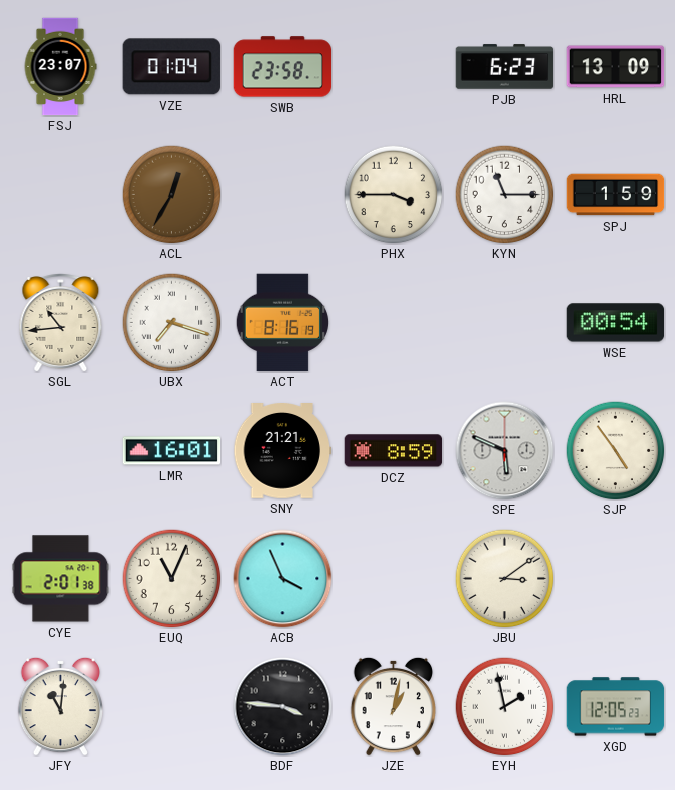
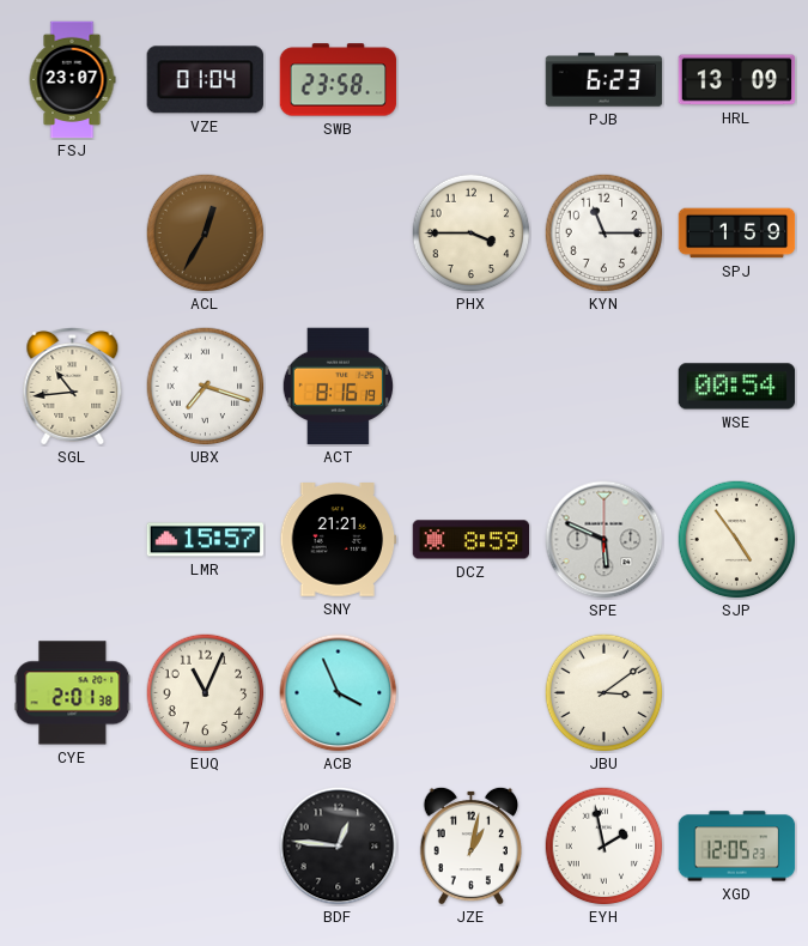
LMR: 16:01 -> 15:57
JFY: 11:01 -> none
BDF: 3:46 -> 12:46
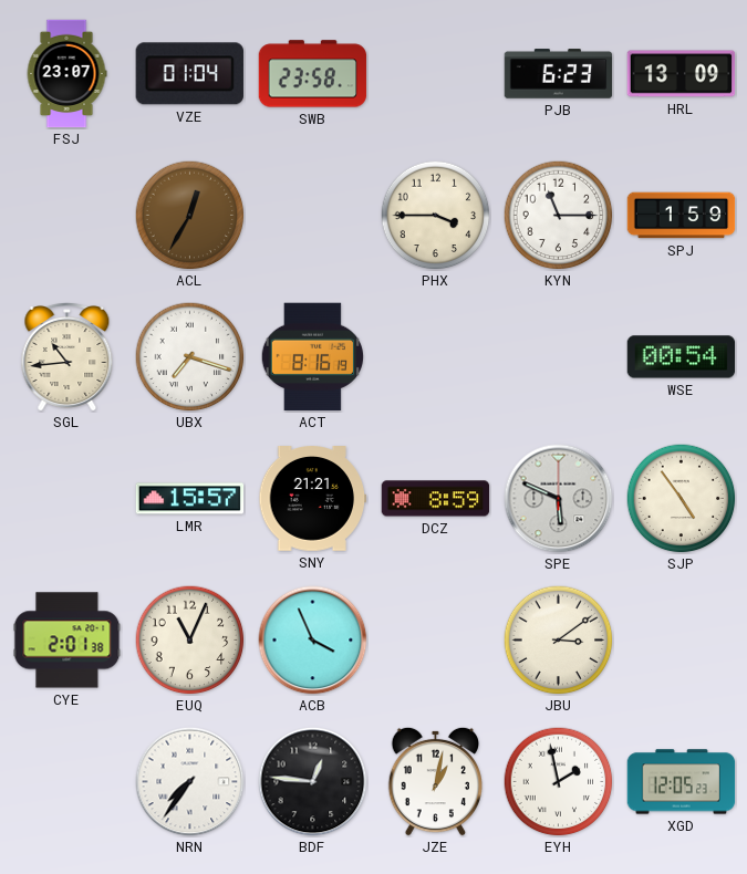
NRN: none -> 7:36
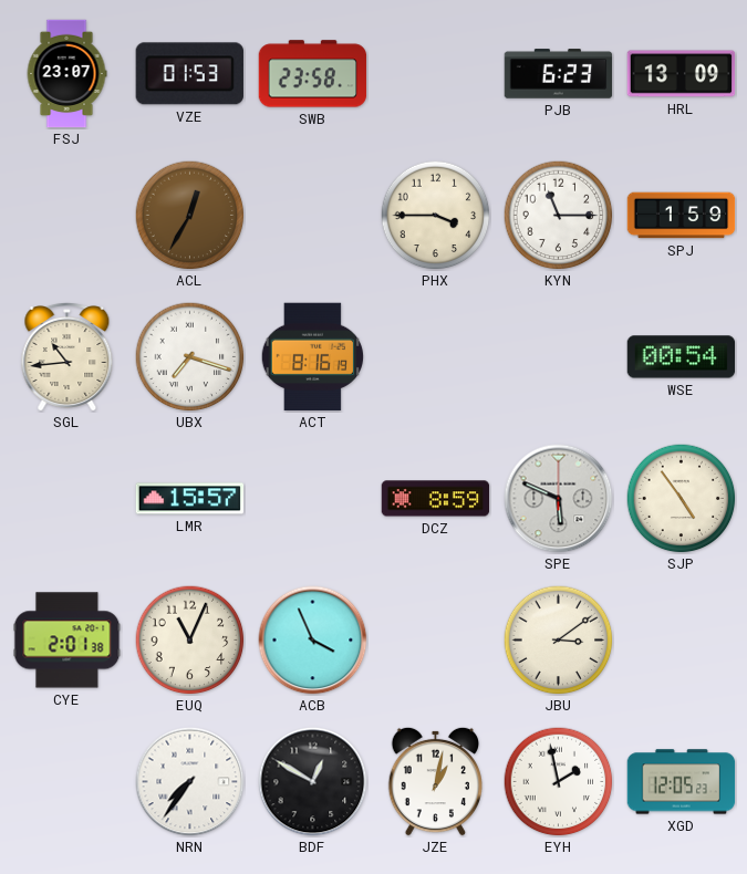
VZE: 01:04 -> 01:53
SNY: 21:21 -> none
BDF: 12:46 -> 12:50
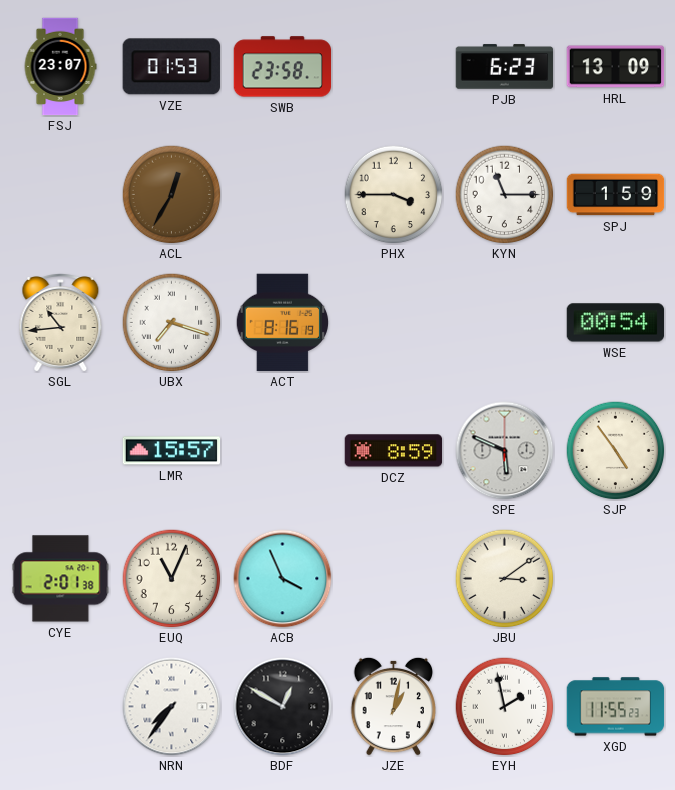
XGD: 12:05 -> 11:55
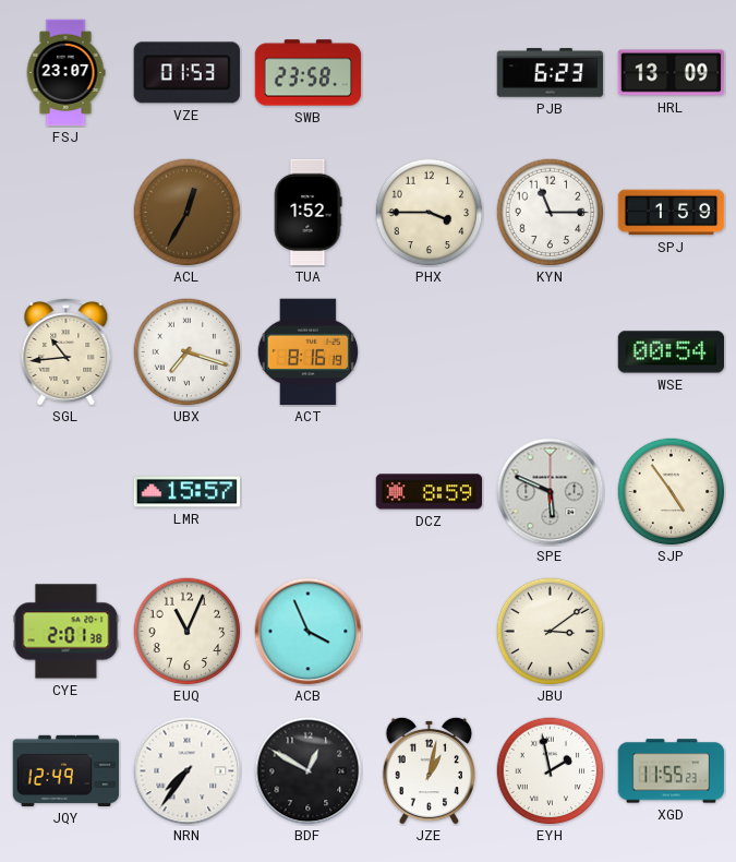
TUA: none -> 1:52
JQY: none -> 12:49
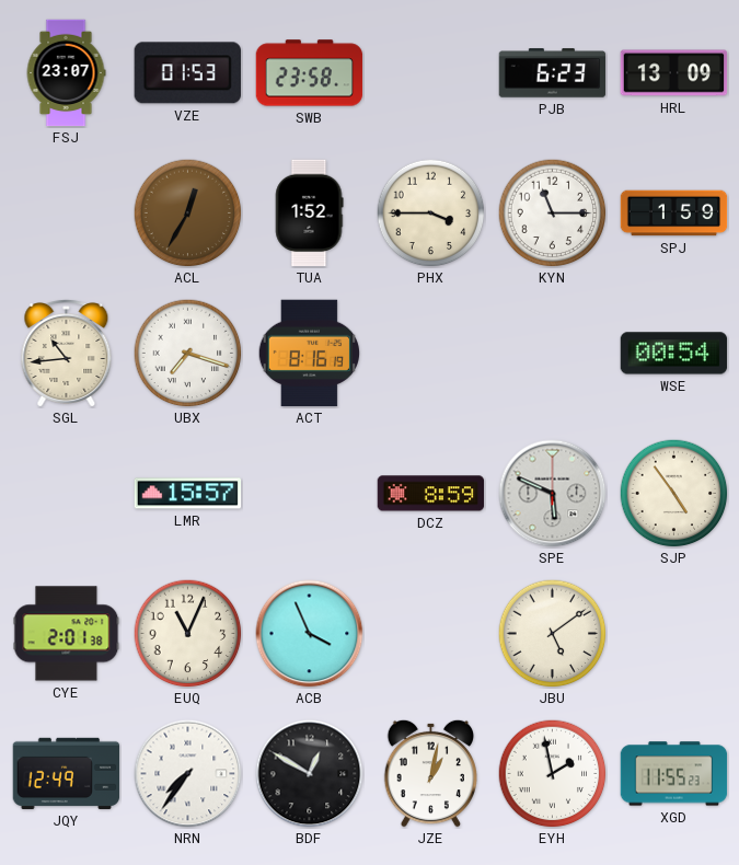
JBU: 3:09 -> 5:09
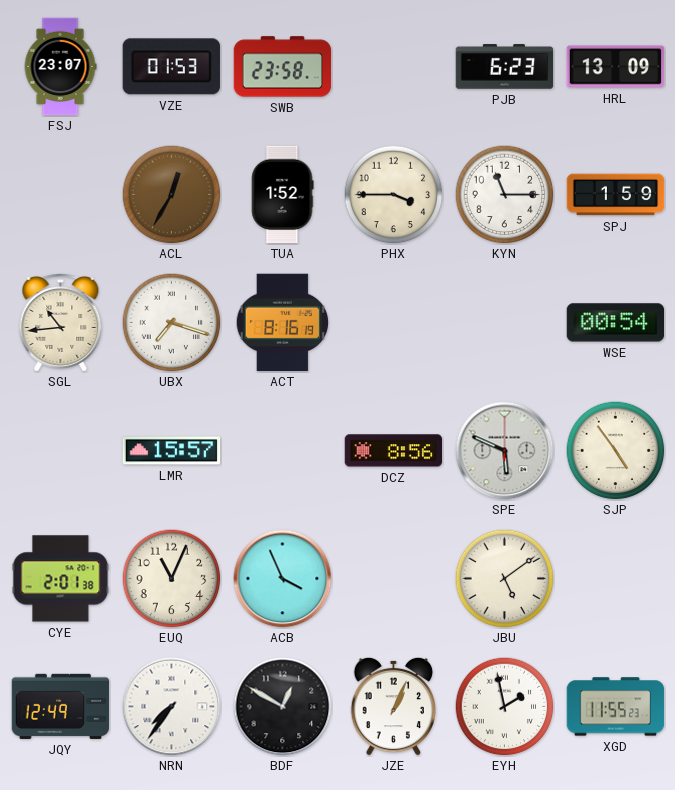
DCZ: 8:59 -> 8:56
JZE: 1:02 -> 1:04
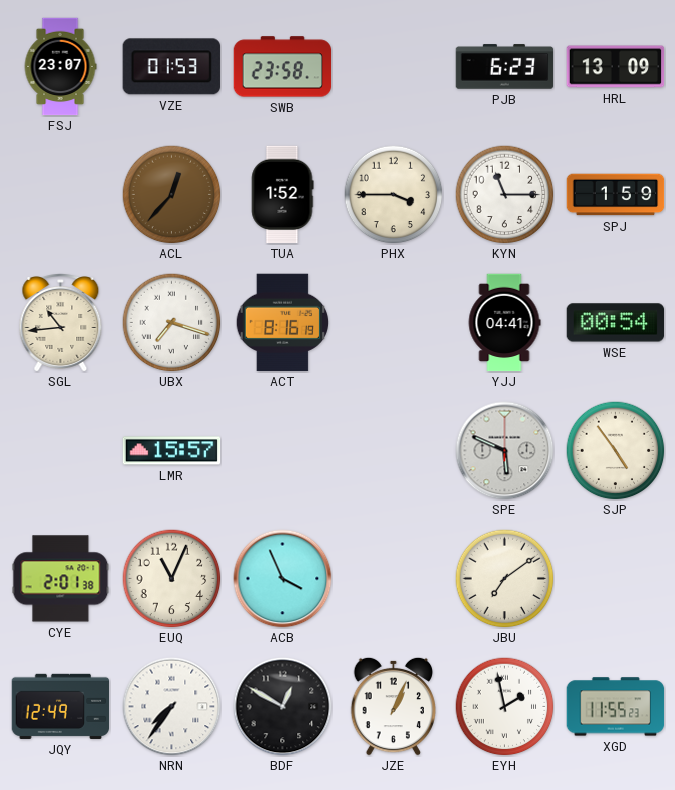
ACL: 12:35 -> 12:37
YJJ: none -> 04:41
DCZ: 8:56 -> none
JBU: 5:09 -> 7:09
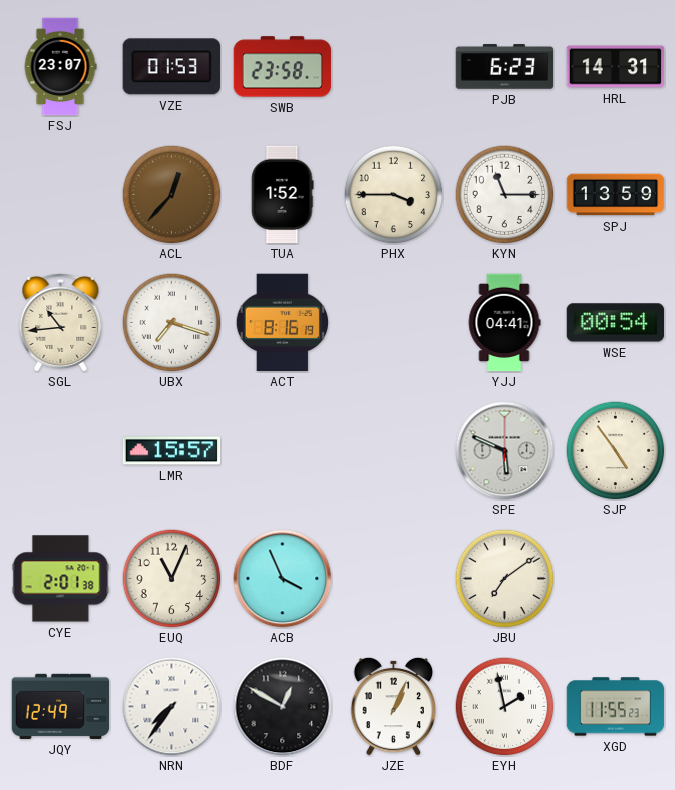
HRL: 13:09 -> 14:31
SPJ: 1:59 -> 13:59
